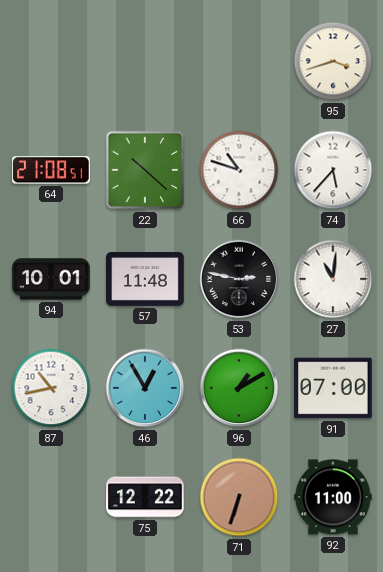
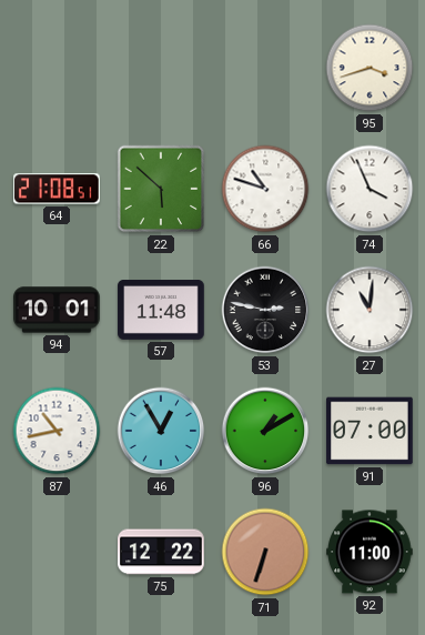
22: 10:22 -> 5:52
74: 5:37 -> 3:56
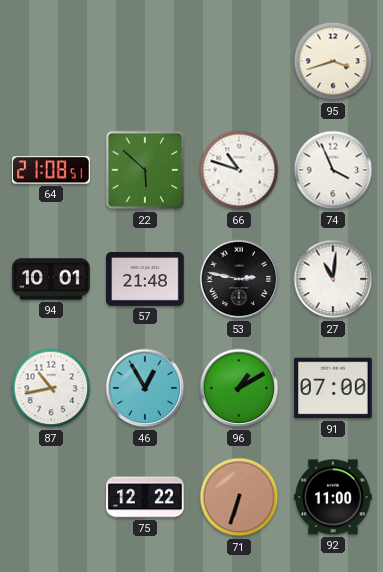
57: 11:48 -> 21:48
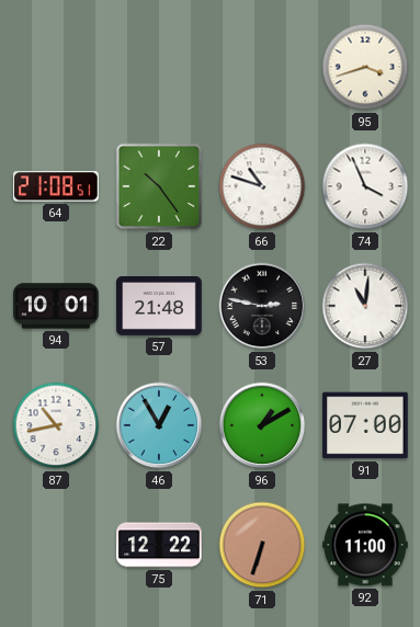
22: 5:52 -> 10:24
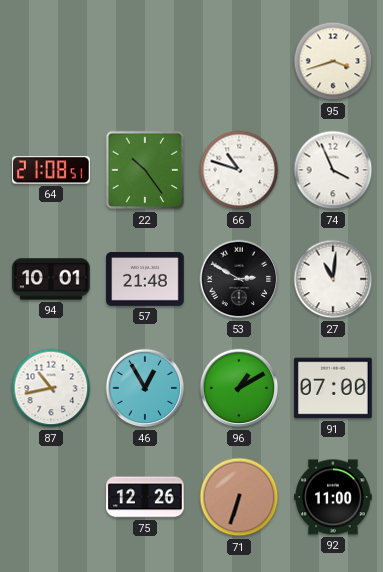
53: 2:47 -> 2:50
75: 12:22 -> 12:26
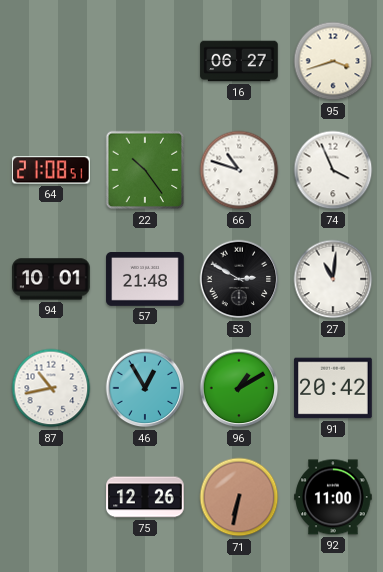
16: none -> 06:27
91: 07:00 -> 20:42
71: 6:33 -> 6:32
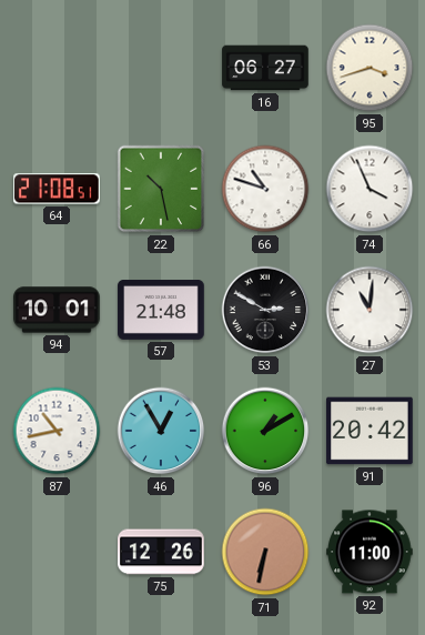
22: 10:24 -> 10:28
